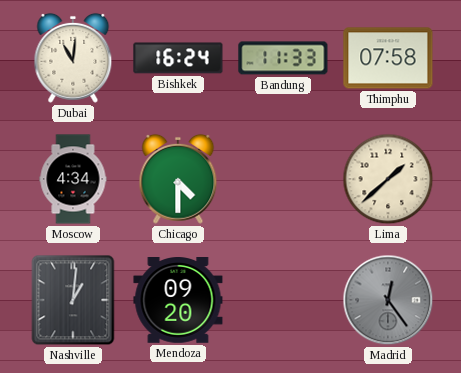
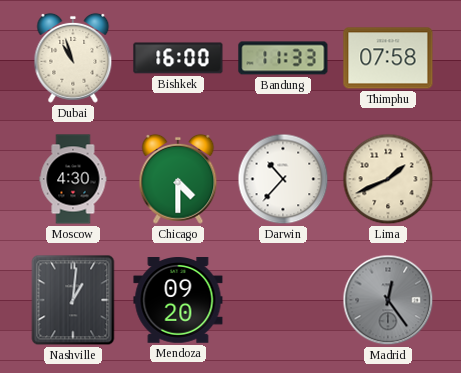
Dubai: 11:01 -> 10:57
Bishkek: 16:24 -> 16:00
Moscow: 4:34 -> 4:30
Darwin: none -> 10:37
Lima: 1:38 -> 1:41
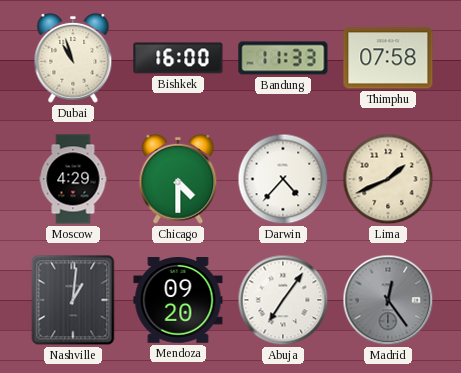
Moscow: 4:30 -> 4:29
Darwin: 10:37 -> 4:37
Abuja: none -> 7:06
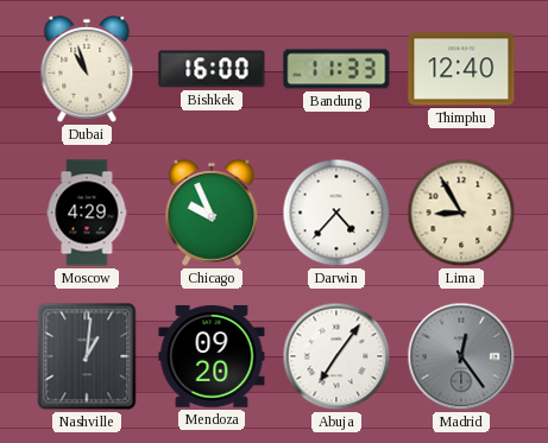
Thimphu: 07:58 -> 12:40
Chicago: 4:30 -> 9:56
Lima: 1:41 -> 8:55
